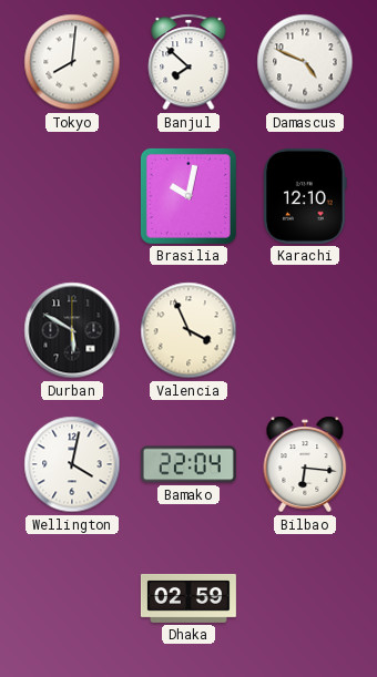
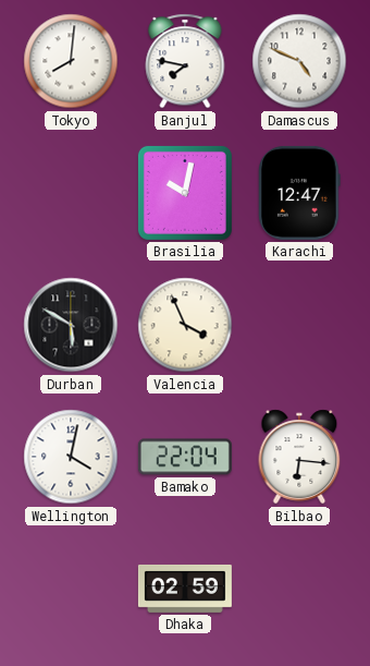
Banjul: 7:52 -> 7:47
Karachi: 12:10 -> 12:47
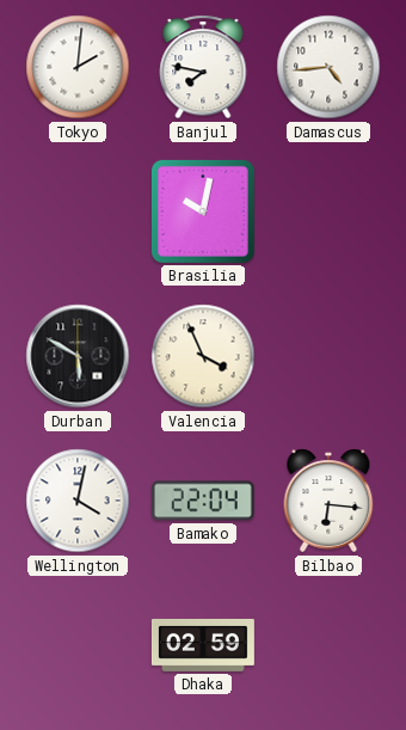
Tokyo: 8:01 -> 2:01
Damascus: 4:49 -> 4:44
Karachi: 12:47 -> none
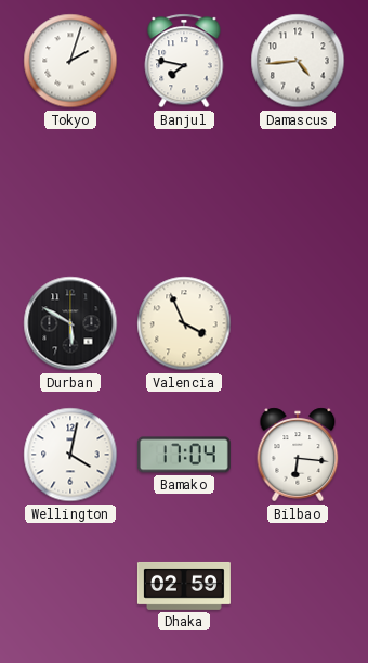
Tokyo: 2:01 -> 2:03
Brasilia: 10:02 -> none
Bamako: 22:04 -> 17:04
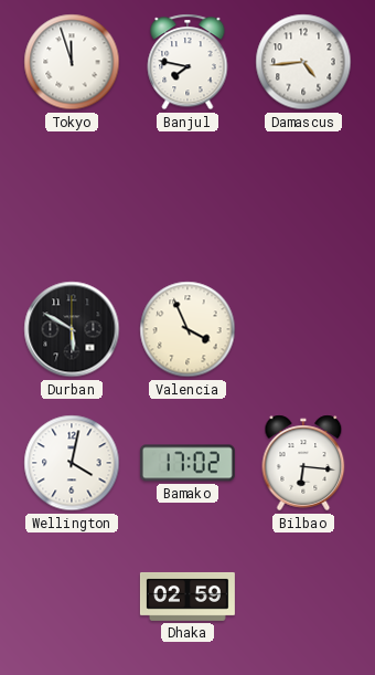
Tokyo: 2:03 -> 11:57
Bamako: 17:04 -> 17:02
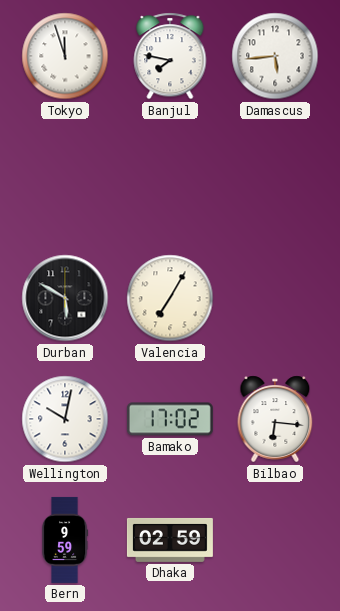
Damascus: 4:44 -> 5:44
Valencia: 3:56 -> 7:05
Wellington: 4:02 -> 10:02
Bern: none -> 9:59
